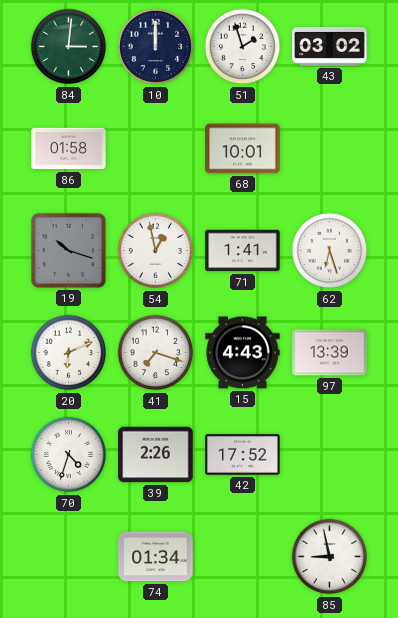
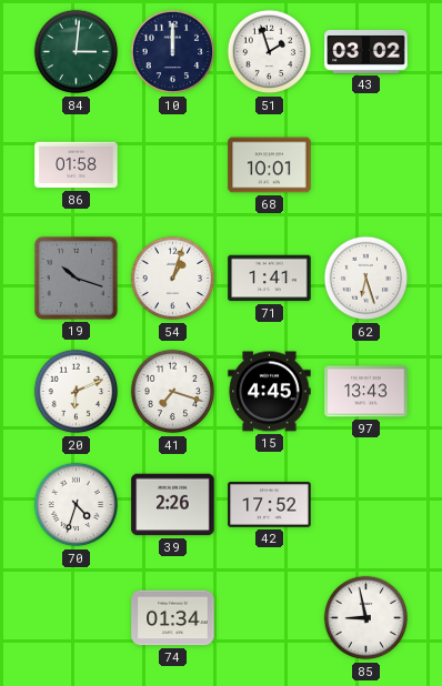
54: 12:58 -> 1:03
15: 4:43 -> 4:45
97: 13:39 -> 13:43
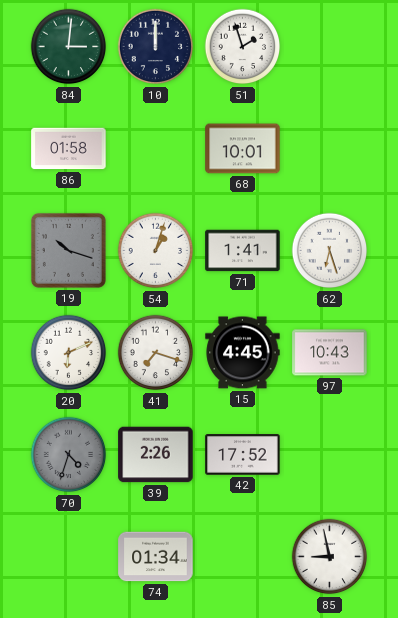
43: 03:02 -> none
97: 13:43 -> 10:43
70 dial: white -> grey
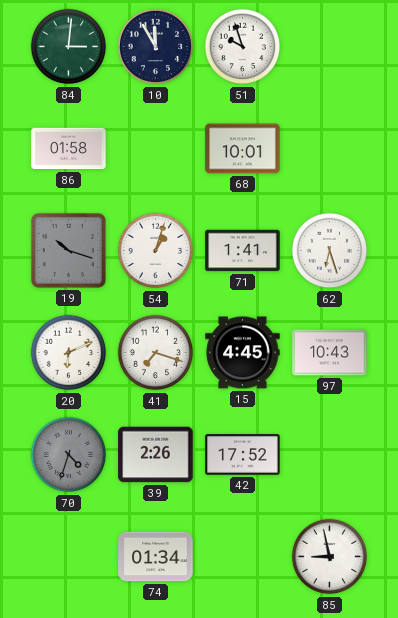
10: 12:00 -> 11:55
51: 1:57 -> 9:57
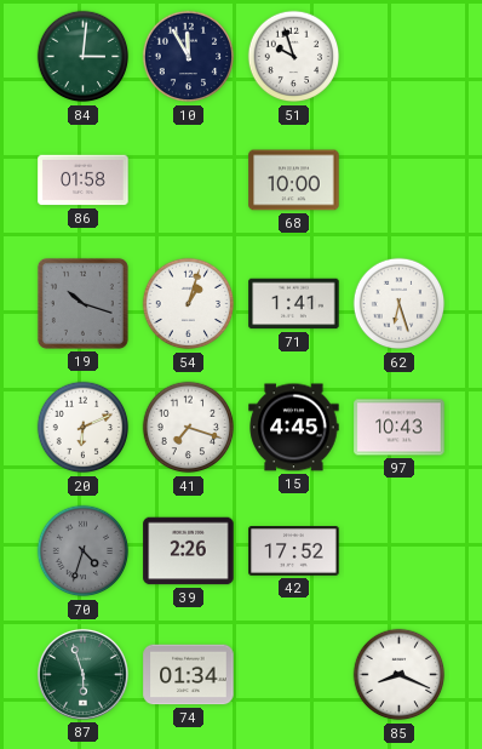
68: 10:01 -> 10:00
87: none -> 5:57
85: 8:58 -> 8:19
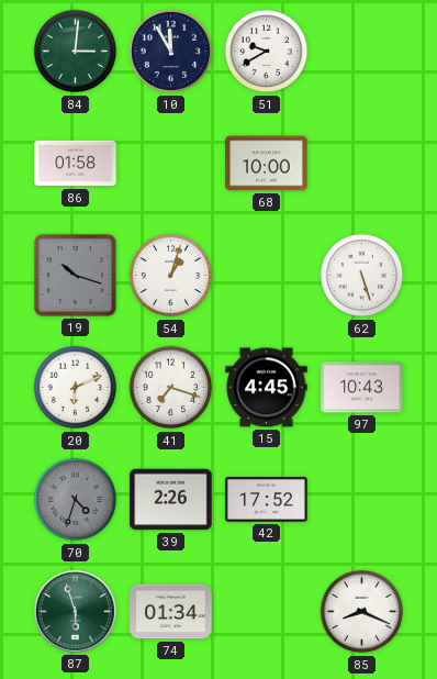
51: 9:57 -> 9:40
71: 1:41 -> none
62: 6:27 -> 5:27
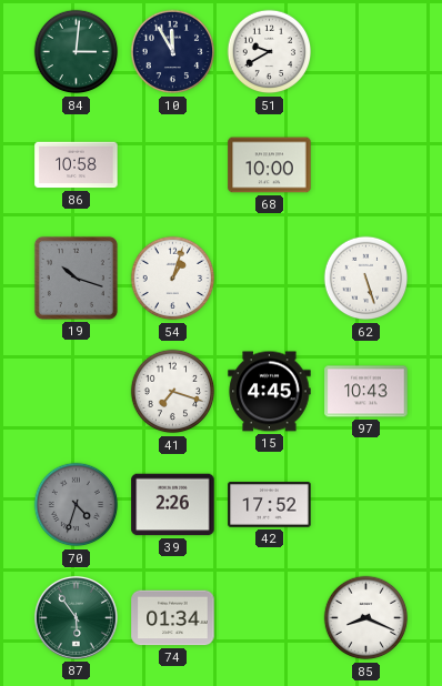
86: 01:58 -> 10:58
20: 6:11 -> none
87: 5:57 -> 5:54
